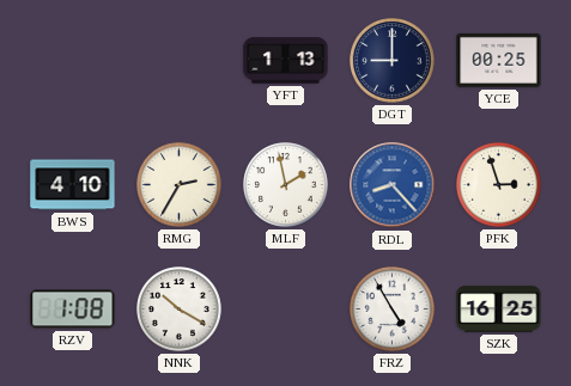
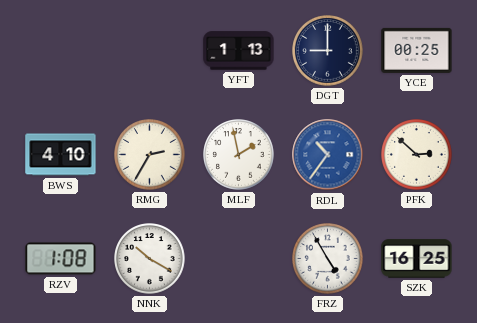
RDL: 8:23 -> 10:36
PFK: 2:57 -> 2:52
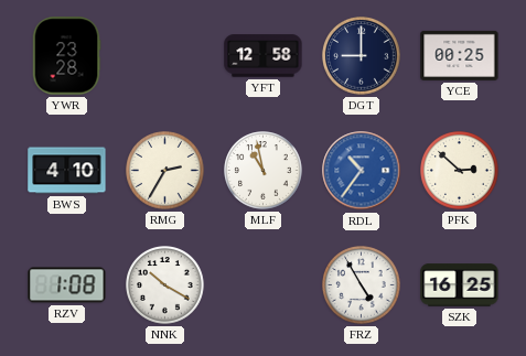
YWR: none -> 23:28
YFT: 1:13 -> 12:58
MLF: 1:58 -> 10:58
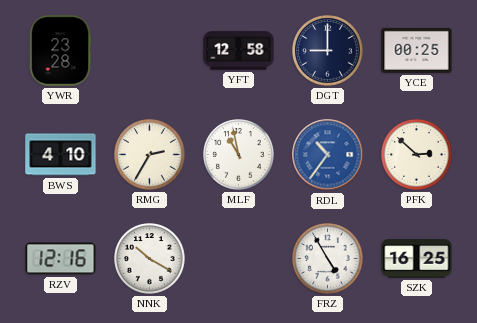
RZV: 1:08 -> 12:16
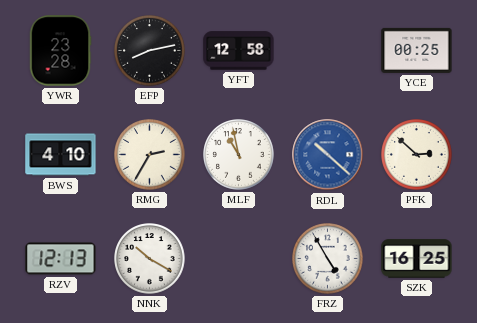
EFP: none -> 8:13
DGT: 9:00 -> none
RDL: 10:36 -> 10:22
RZV: 12:16 -> 12:13
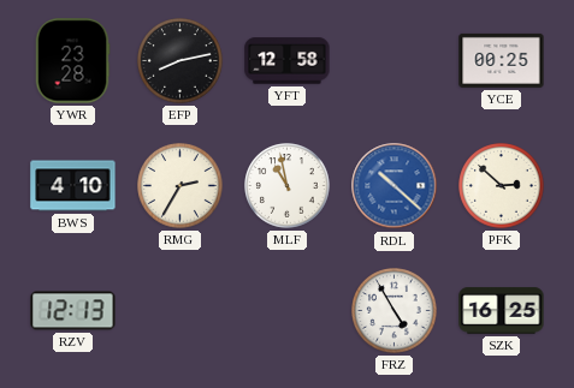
NNK: 10:20 -> none
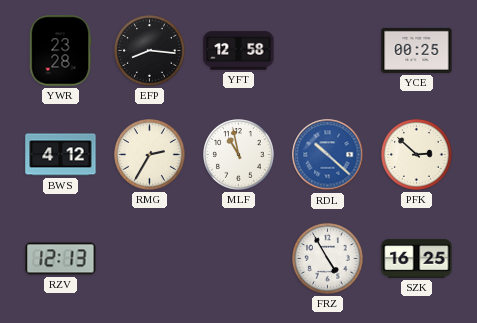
EFP: 8:13 -> 8:16
BWS: 4:10 -> 4:12
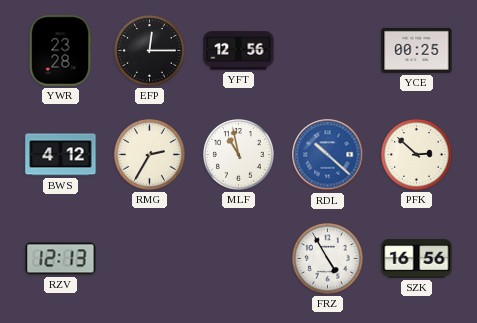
EFP: 8:16 -> 12:15
YFT: 12:58 -> 12:56
SZK: 16:25 -> 16:56
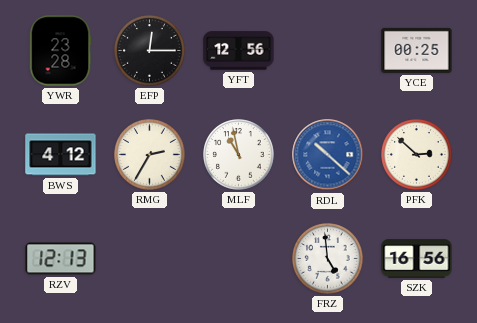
FRZ: 4:55 -> 4:59
